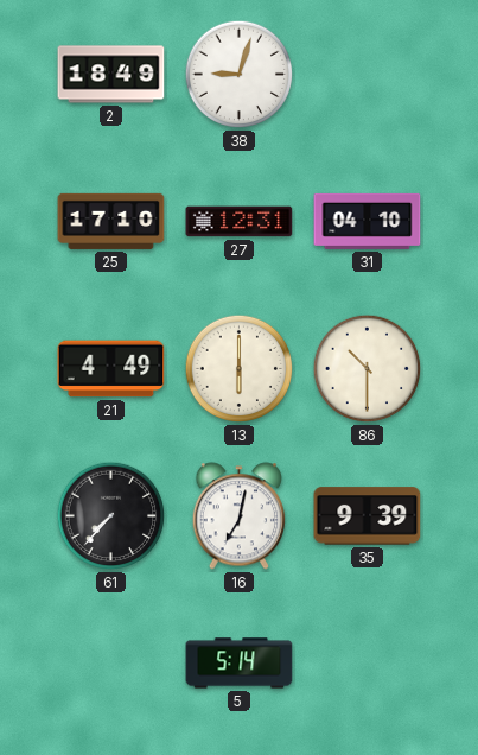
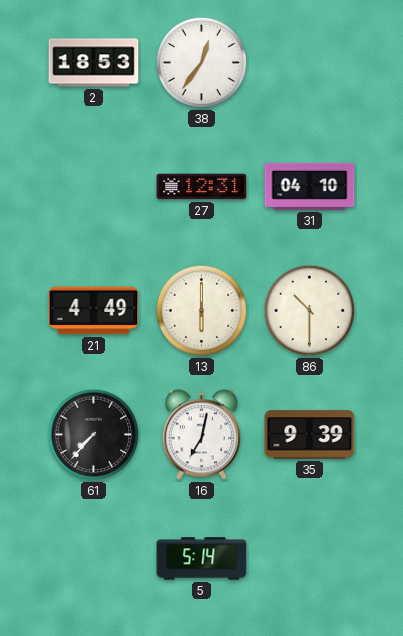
2: 18:49 -> 18:53
38: 9:03 -> 12:36
25: 17:10 -> none
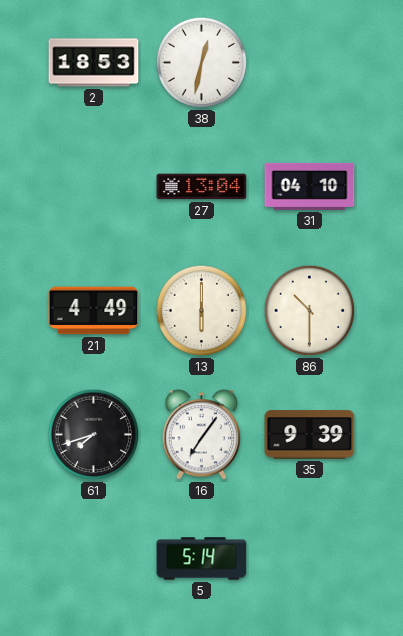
38: 12:36 -> 12:32
27: 12:31 -> 13:04
61: 7:37 -> 7:42
16: 7:02 -> 7:06
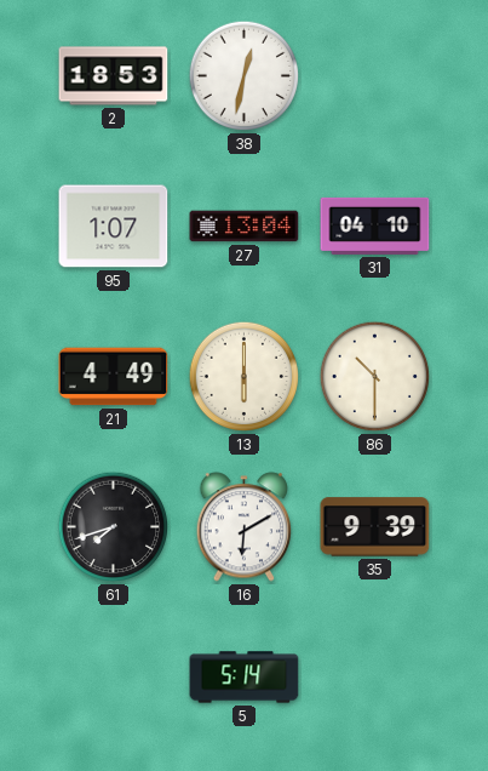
95: none -> 1:07
16: 7:06 -> 6:10
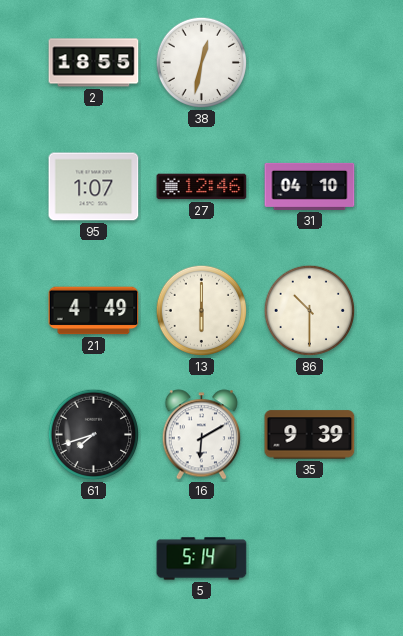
2: 18:53 -> 18:55
27: 13:04 -> 12:46
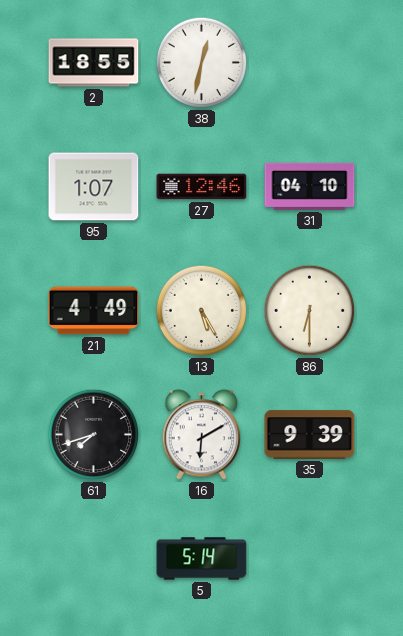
13: 6:00 -> 5:25
86: 10:30 -> 6:30
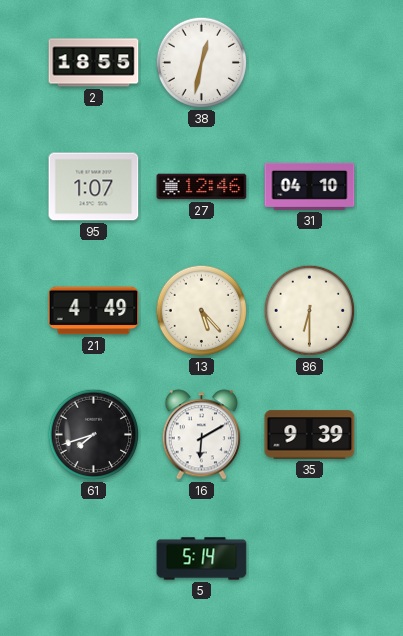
13: 5:25 -> 5:23
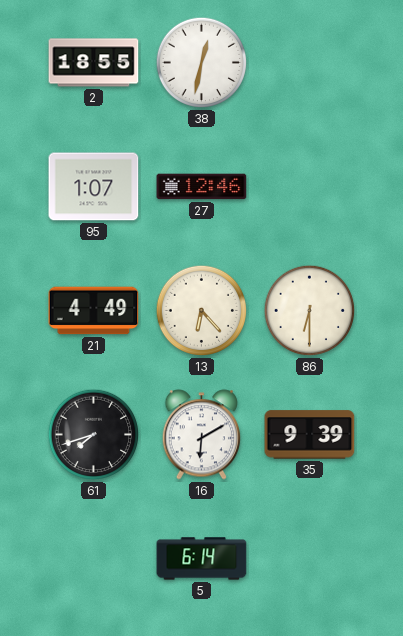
31: 04:10 -> none
13: 5:23 -> 6:23
5: 5:14 -> 6:14
